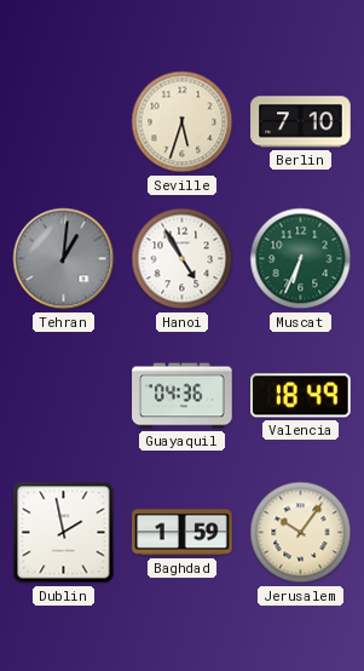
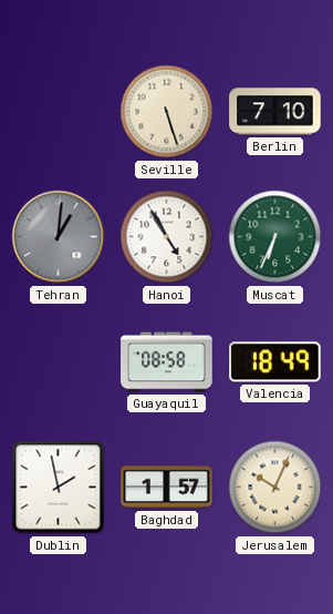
Seville: 5:33 -> 5:27
Guayaquil: 04:36 -> 08:58
Baghdad: 1:59 -> 1:57
Jerusalem: 10:06 -> 10:04
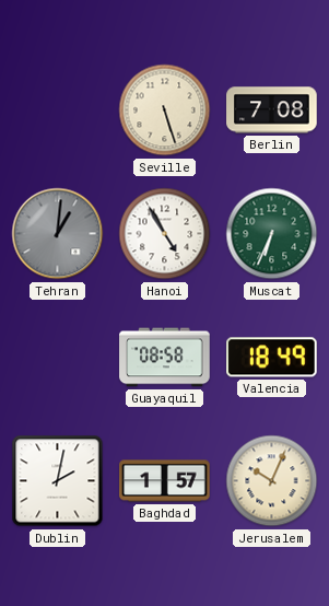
Berlin: 7:10 -> 7:08
Dublin: 1:58 -> 2:02
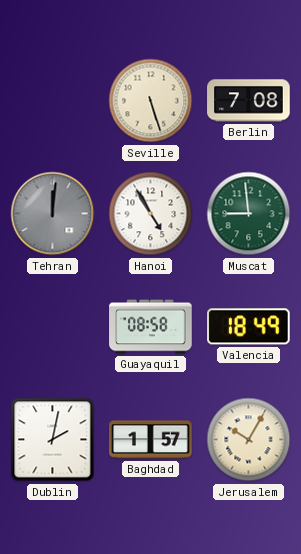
Tehran: 1:01 -> 12:01
Muscat: 6:34 -> 8:59
Jerusalem: 10:04 -> 10:05
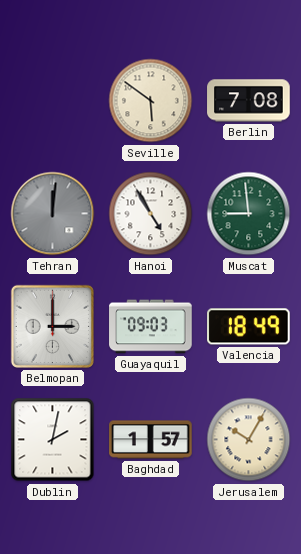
Seville: 5:27 -> 5:51
Belmopan: none -> 3:00
Guayaquil: 08:58 -> 09:03
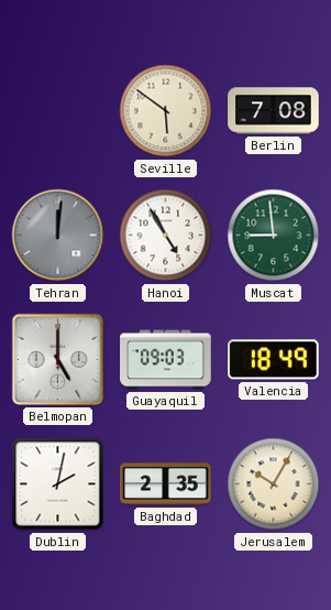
Belmopan: 3:00 -> 5:00
Baghdad: 1:57 -> 2:35
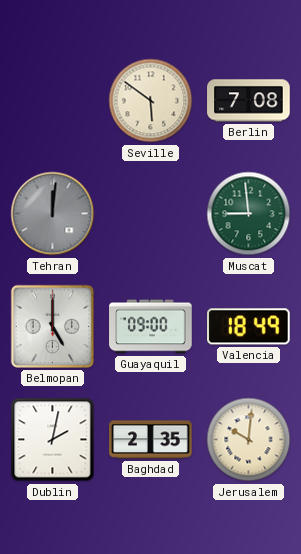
Hanoi: 4:55 -> none
Guayaquil: 09:03 -> 09:00
Jerusalem: 10:05 -> 10:01
